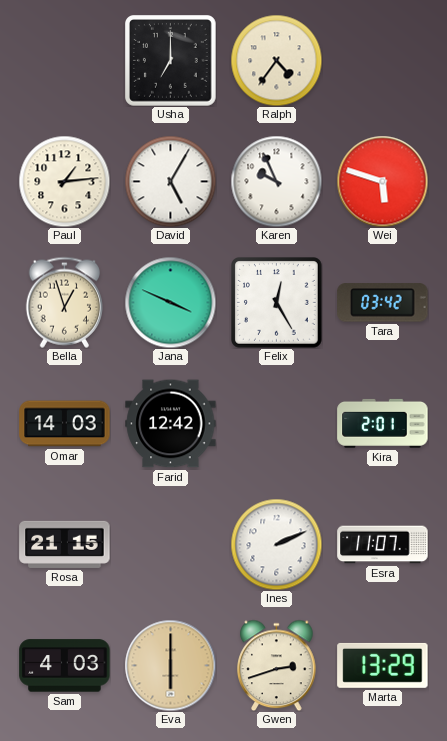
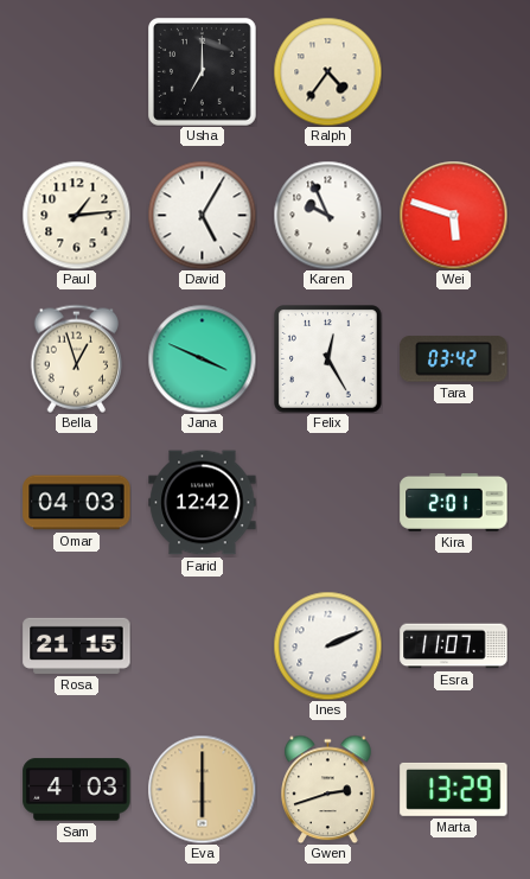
Omar: 14:03 -> 04:03
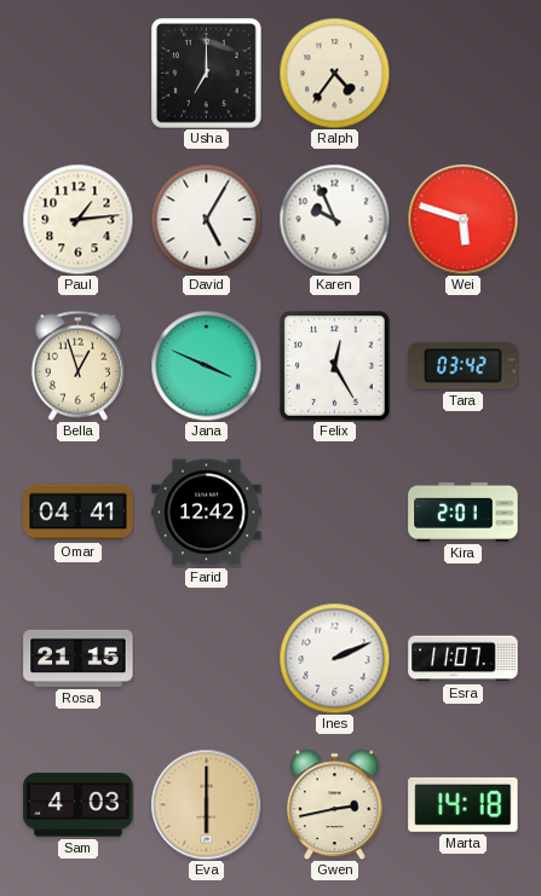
Omar: 04:03 -> 04:41
Gwen: 2:42 -> 2:43
Marta: 13:29 -> 14:18
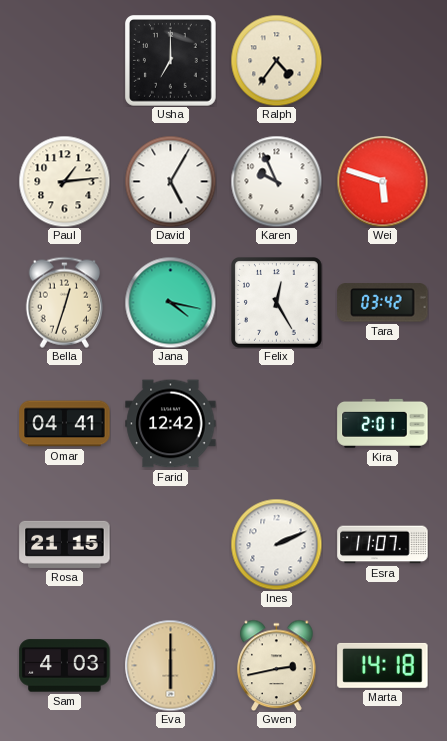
Bella: 12:57 -> 12:33
Jana: 3:49 -> 4:17
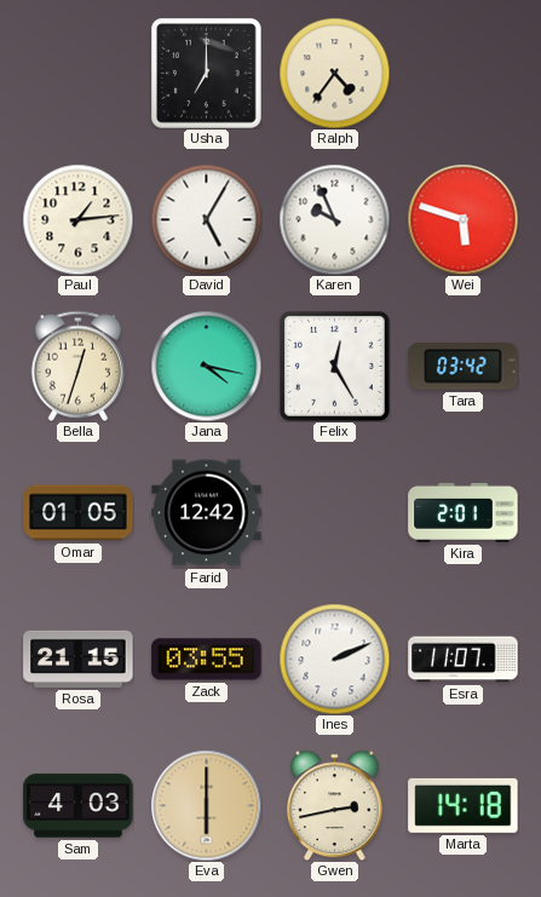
Omar: 04:41 -> 01:05
Zack: none -> 03:55
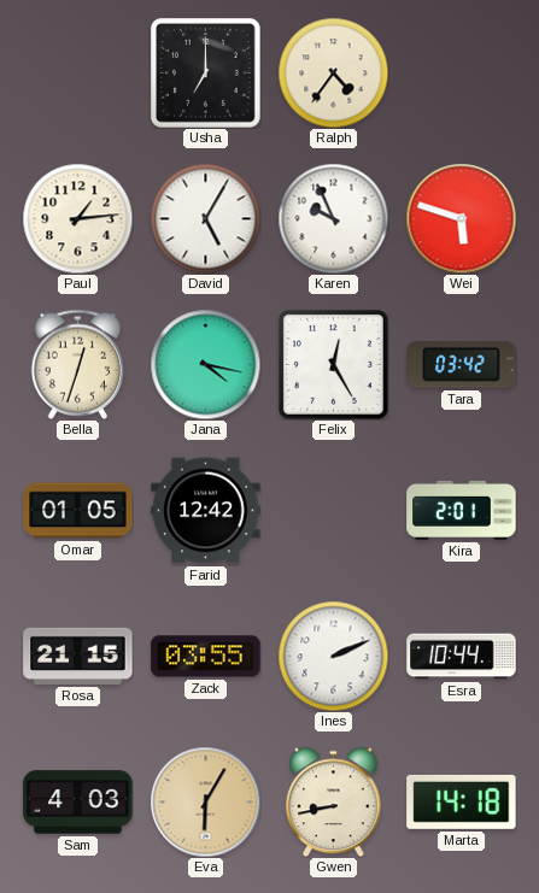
Esra: 11:07 -> 10:44
Eva: 6:00 -> 6:05
Gwen: 2:43 -> 8:43
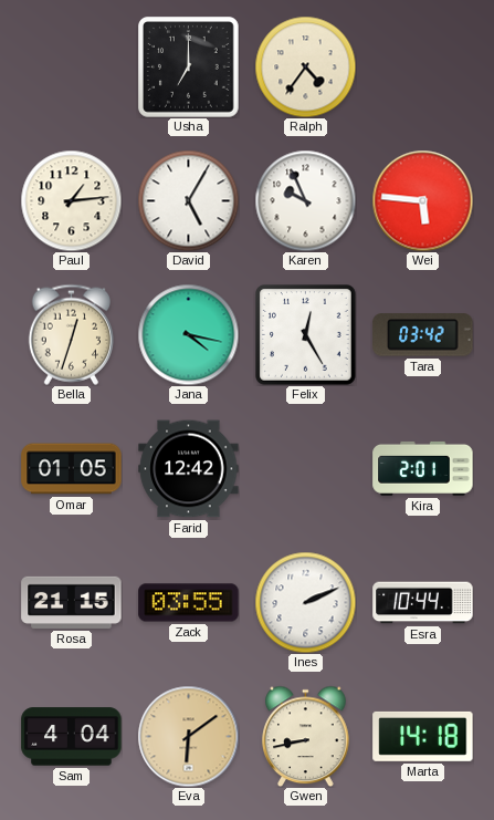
Wei: 5:48 -> 5:46
Sam: 4:03 -> 4:04
Eva: 6:05 -> 6:09
